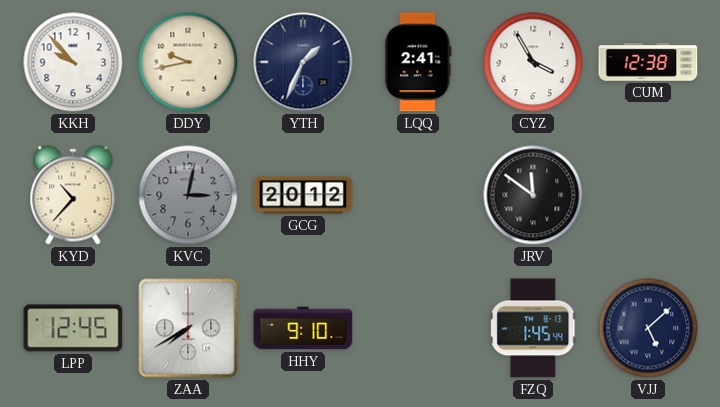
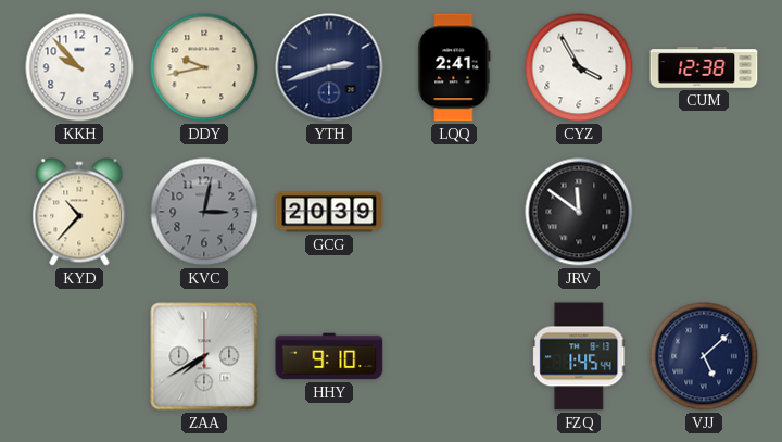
YTH: 1:34 -> 2:42
GCG: 20:12 -> 20:39
LPP: 12:45 -> none
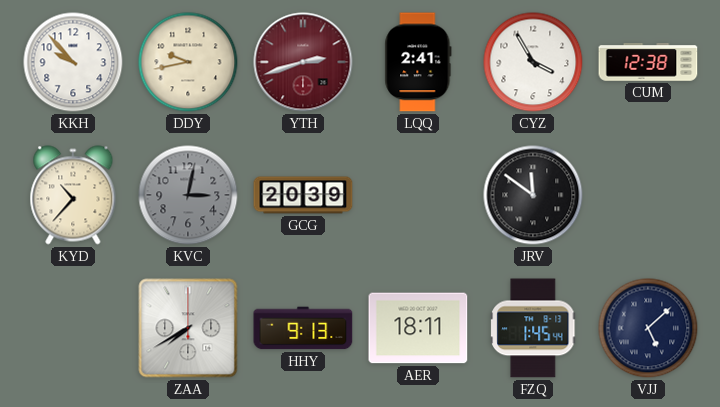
YTH dial: navy -> burgundy
HHY: 9:10 -> 9:13
AER: none -> 18:11
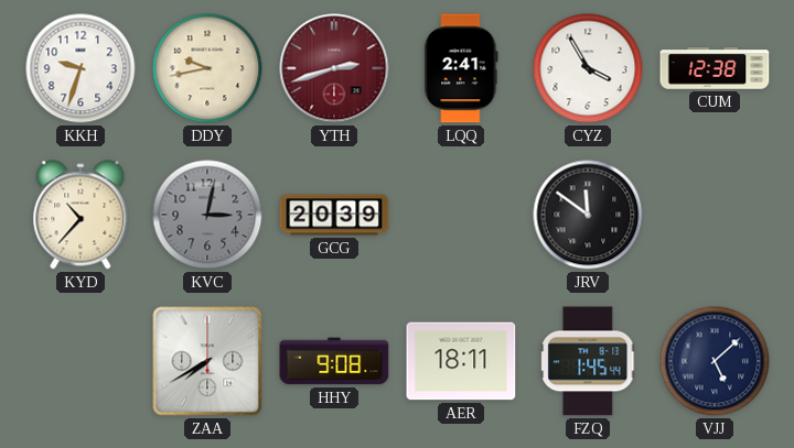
KKH: 9:53 -> 9:33
HHY: 9:13 -> 9:08
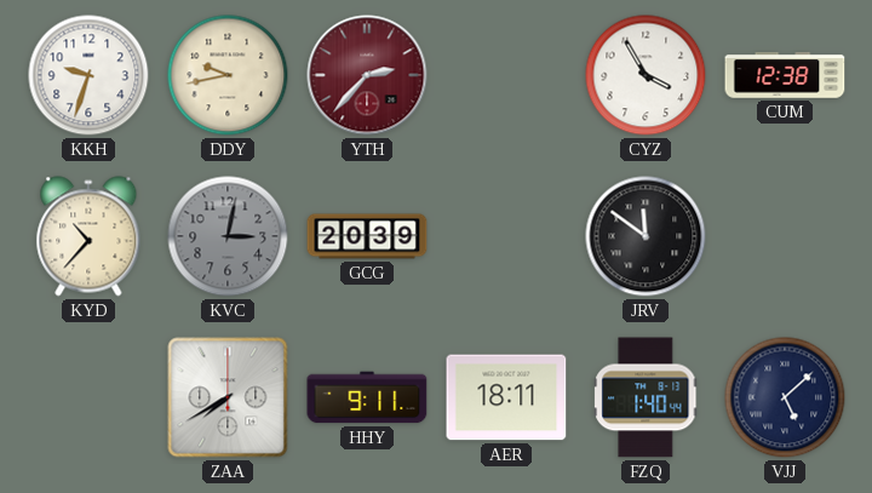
YTH: 2:42 -> 2:37
LQQ: 2:41 -> none
HHY: 9:08 -> 9:11
FZQ: 1:45 -> 1:40
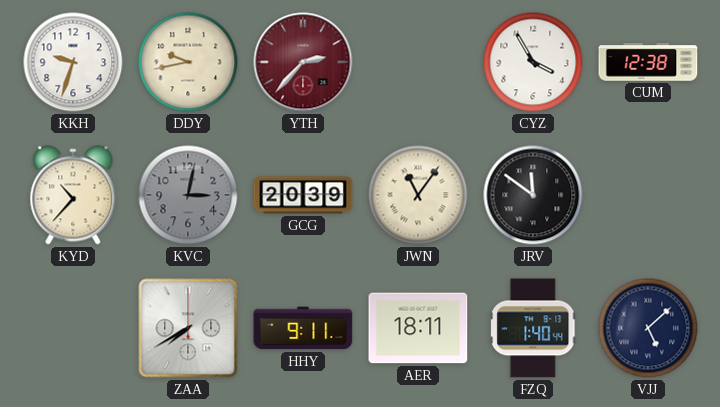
JWN: none -> 11:06
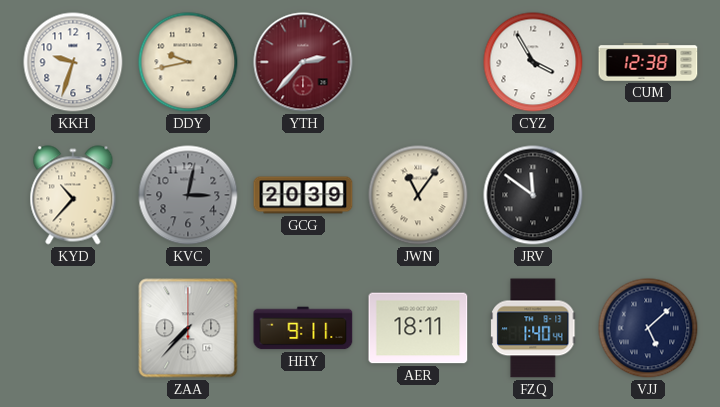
ZAA: 7:40 -> 7:37
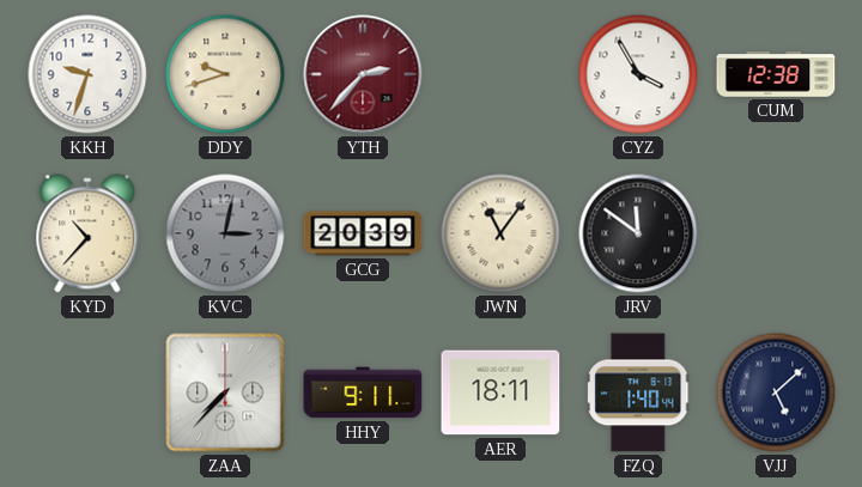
DDY: 9:43 -> 9:42
